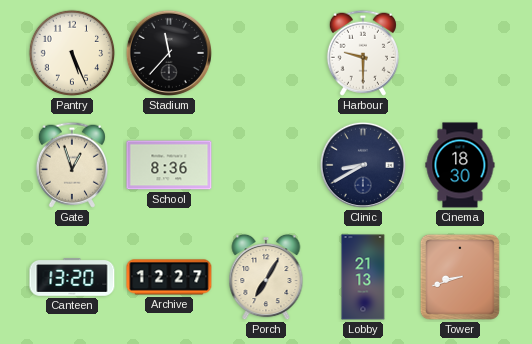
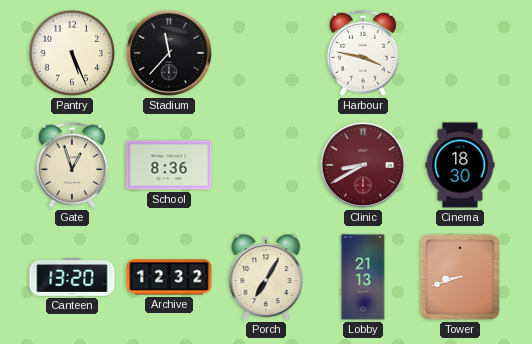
Harbour: 9:30 -> 3:47
Clinic dial: navy -> burgundy
Archive: 12:27 -> 12:32
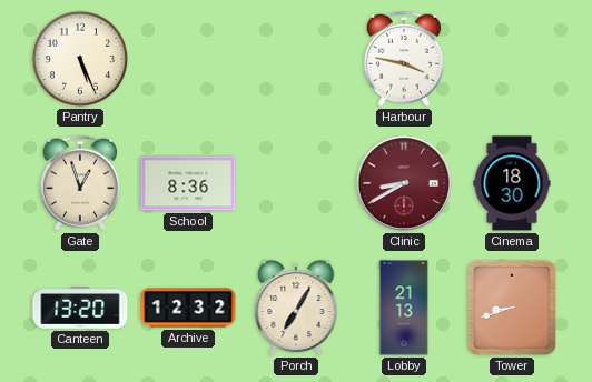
Stadium: 11:37 -> none
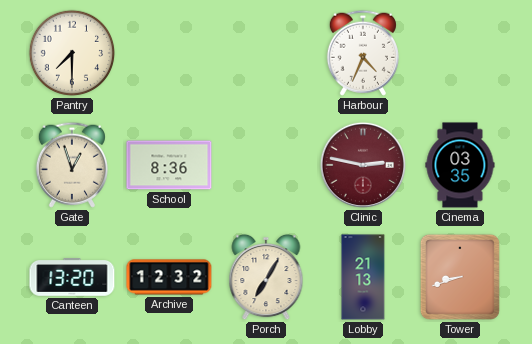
Pantry: 5:26 -> 7:30
Harbour: 3:47 -> 4:34
Clinic: 8:40 -> 2:47
Cinema: 18:30 -> 03:35
